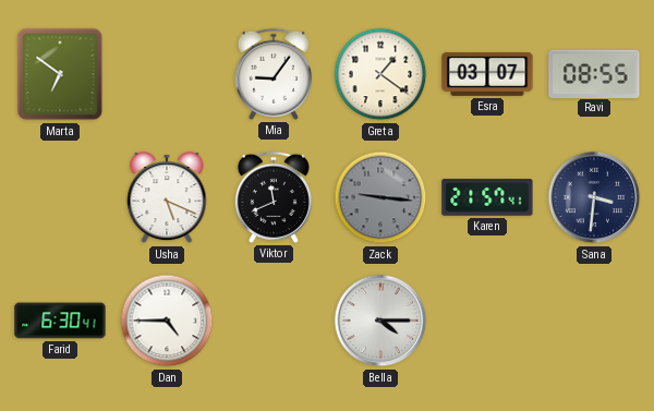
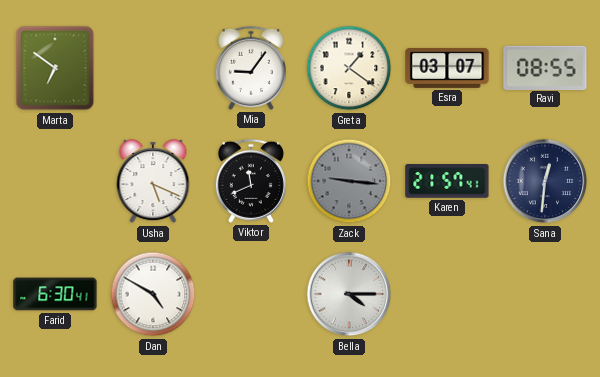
Sana: 3:31 -> 12:31
Dan: 4:45 -> 4:50
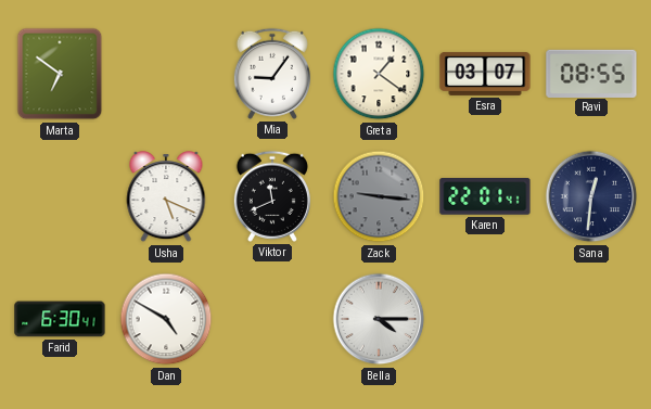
Karen: 21:57 -> 22:01
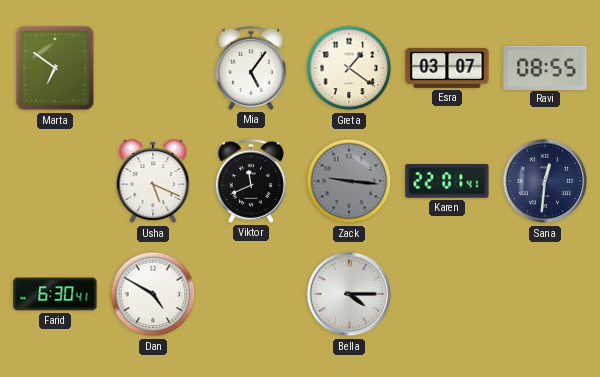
Mia: 9:06 -> 5:06
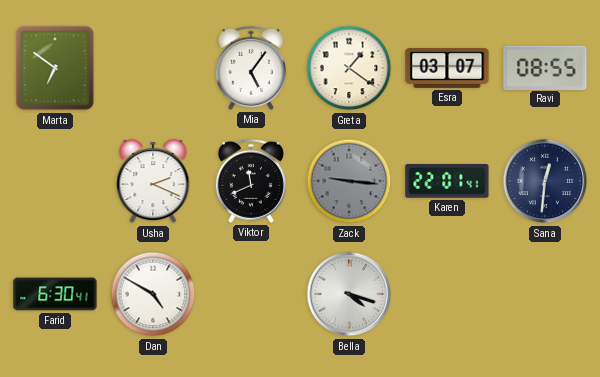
Usha: 5:19 -> 2:19
Bella: 4:15 -> 4:18
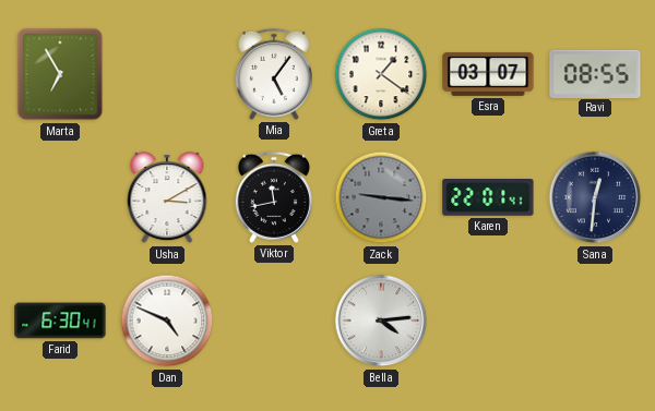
Marta: 6:51 -> 6:55
Usha: 2:19 -> 3:10
Viktor: 11:41 -> 11:43
Dan: 4:50 -> 4:49
Bella: 4:18 -> 4:14
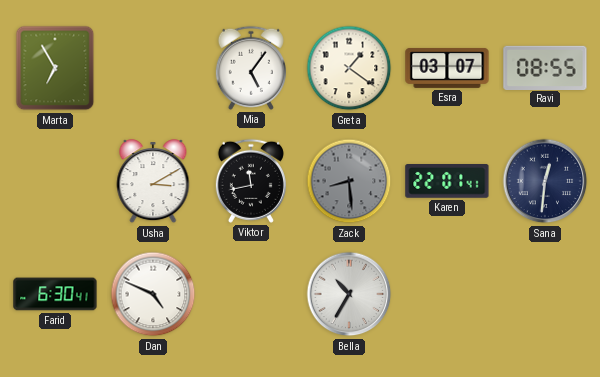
Zack: 9:16 -> 8:29
Bella: 4:14 -> 10:35
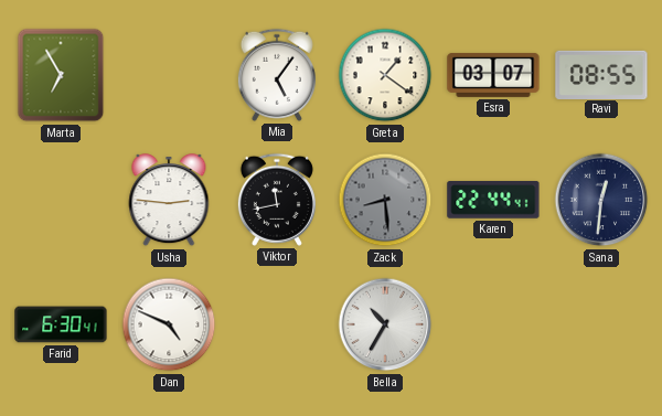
Usha: 3:10 -> 2:46
Karen: 22:01 -> 22:44
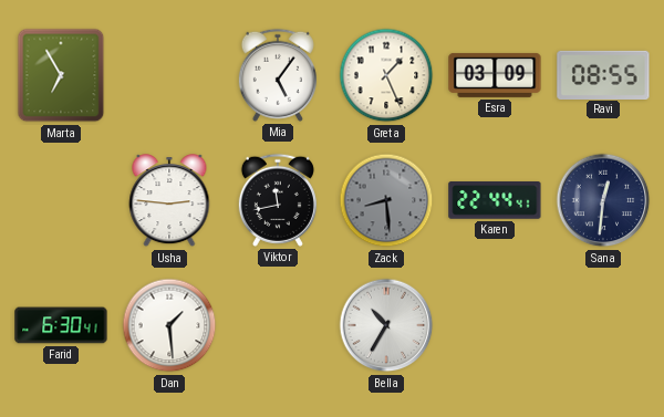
Greta: 1:21 -> 1:26
Esra: 03:07 -> 03:09
Dan: 4:49 -> 1:29
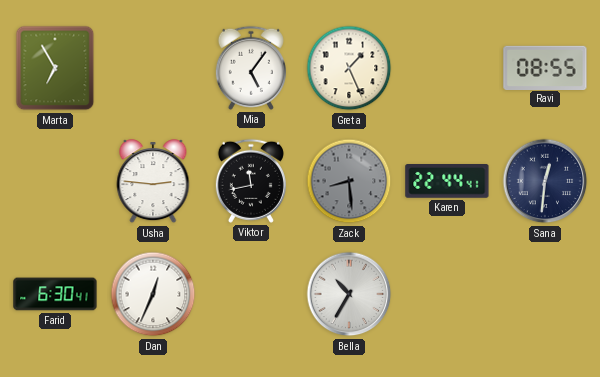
Esra: 03:09 -> none
Dan: 1:29 -> 12:34
